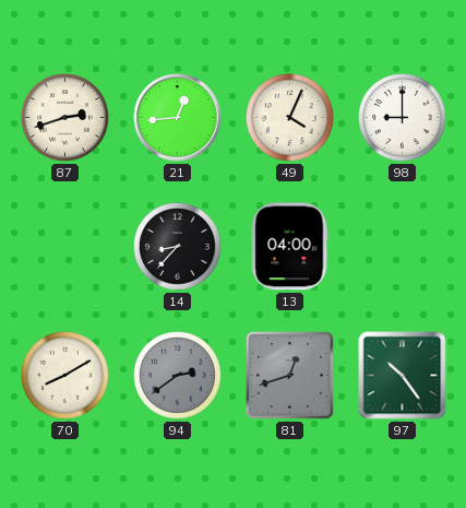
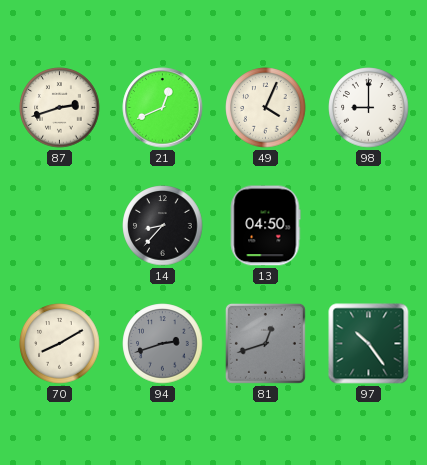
21: 12:44 -> 12:41
13: 04:00 -> 04:50
94: 2:39 -> 2:42
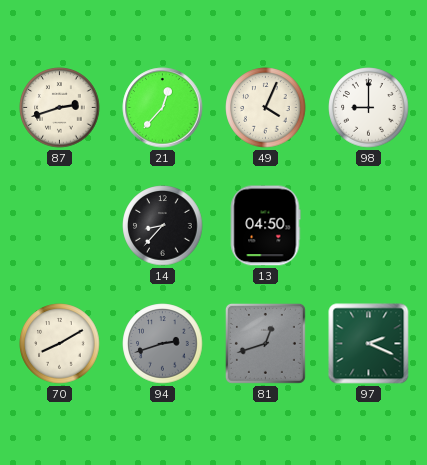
21: 12:41 -> 12:37
97: 10:24 -> 2:19
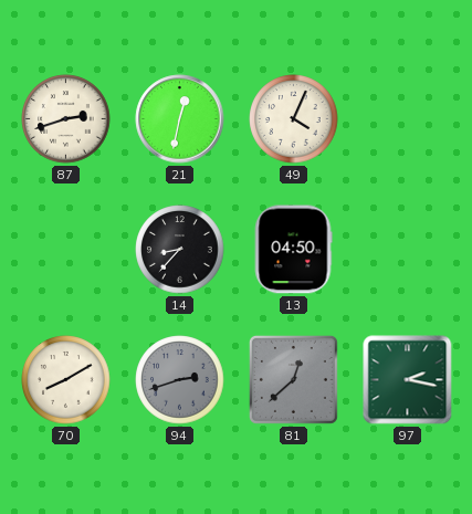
21: 12:37 -> 12:32
98: 9:00 -> none
81: 12:42 -> 12:38
97: 2:19 -> 2:17
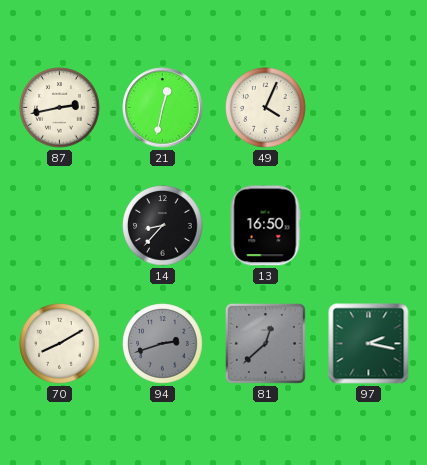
87: 2:42 -> 2:43
13: 04:50 -> 16:50
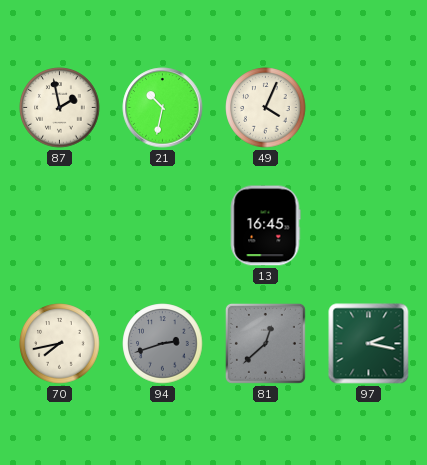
87: 2:43 -> 1:58
21: 12:32 -> 10:32
14: 8:37 -> none
13: 16:50 -> 16:45
70: 8:10 -> 7:43
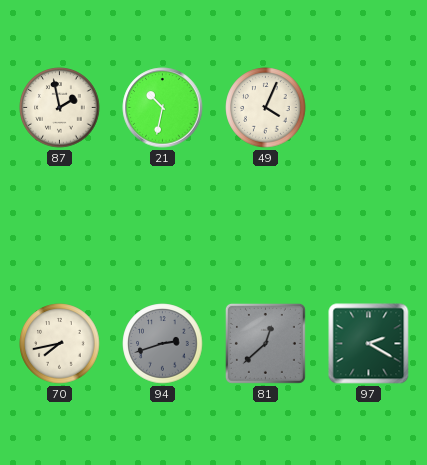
13: 16:45 -> none
97: 2:17 -> 2:20
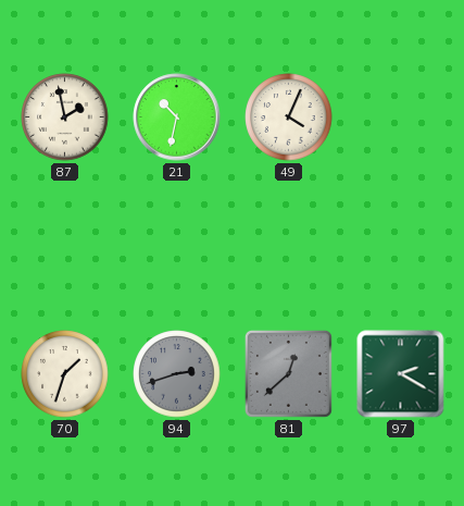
70: 7:43 -> 1:33
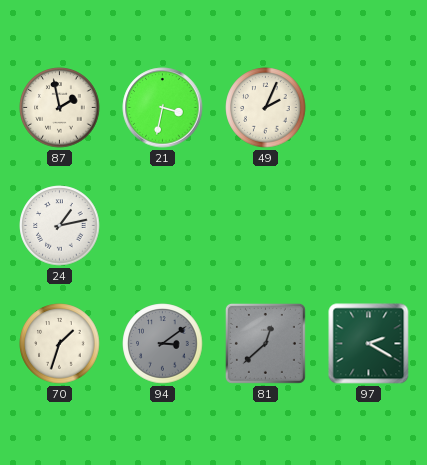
21: 10:32 -> 3:32
49: 4:04 -> 2:04
24: none -> 1:13
94: 2:42 -> 3:09
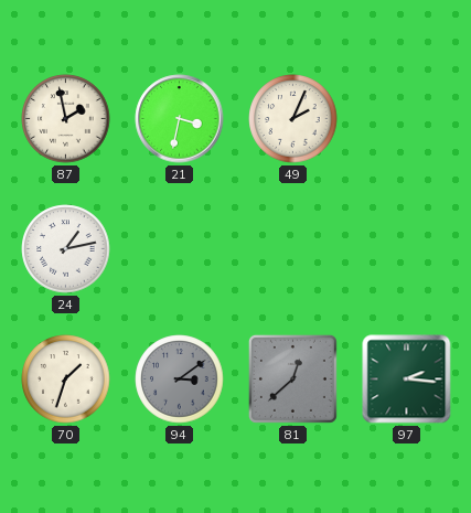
97: 2:20 -> 2:16
